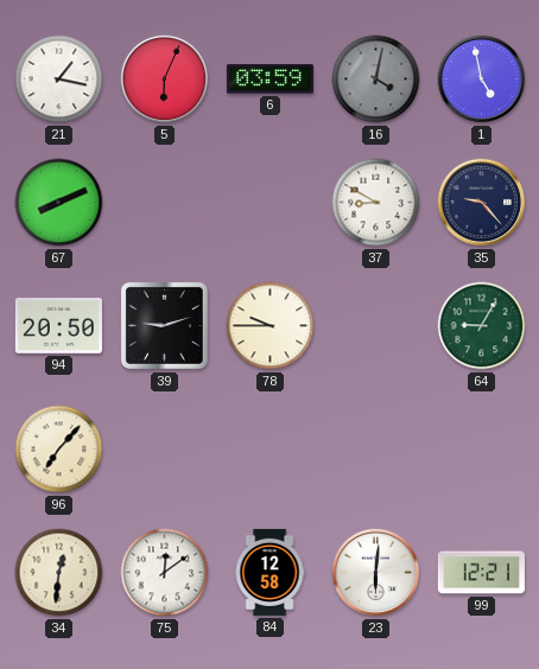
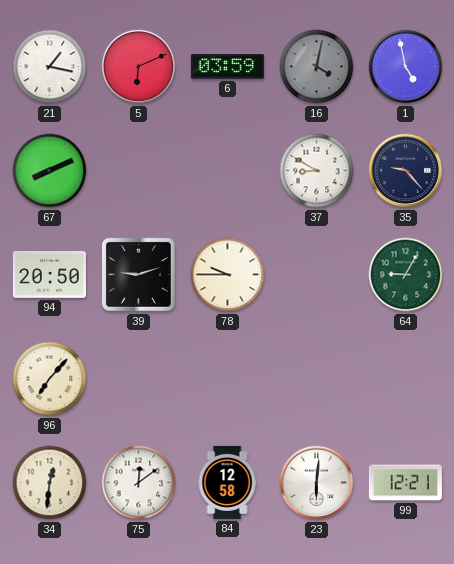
5: 6:04 -> 6:11
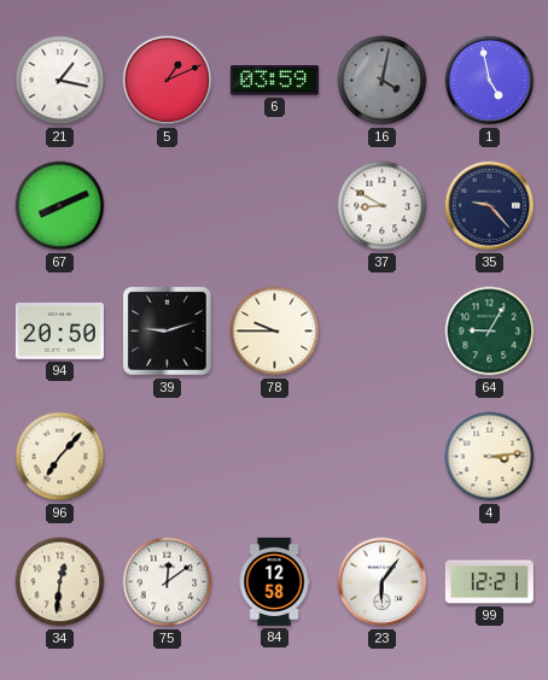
5: 6:11 -> 1:11
4: none -> 3:14
23: 6:01 -> 6:06
